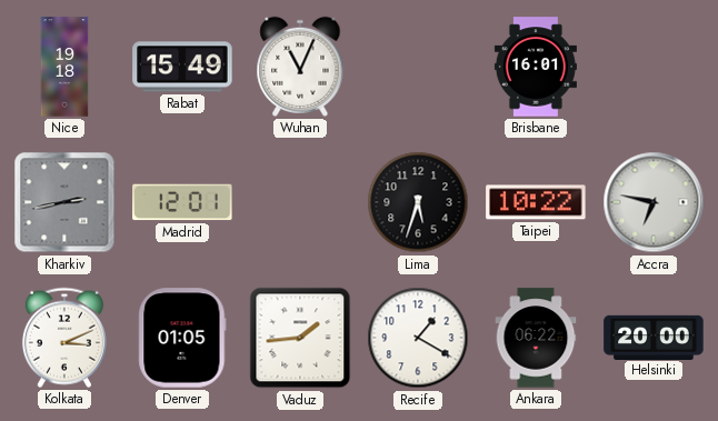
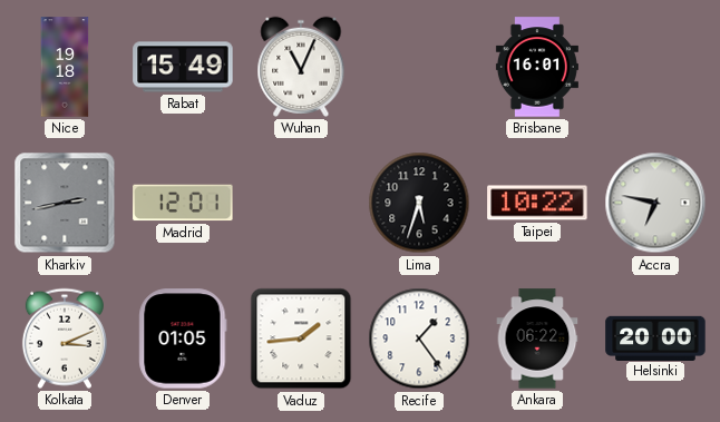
Recife: 1:20 -> 1:24
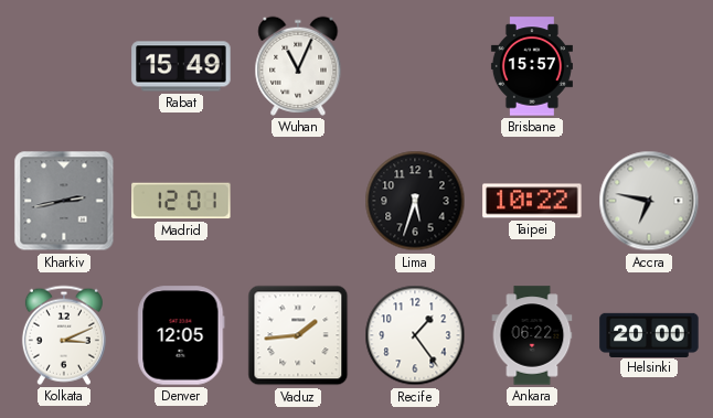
Nice: 19:18 -> none
Brisbane: 16:01 -> 15:57
Denver: 01:05 -> 12:05
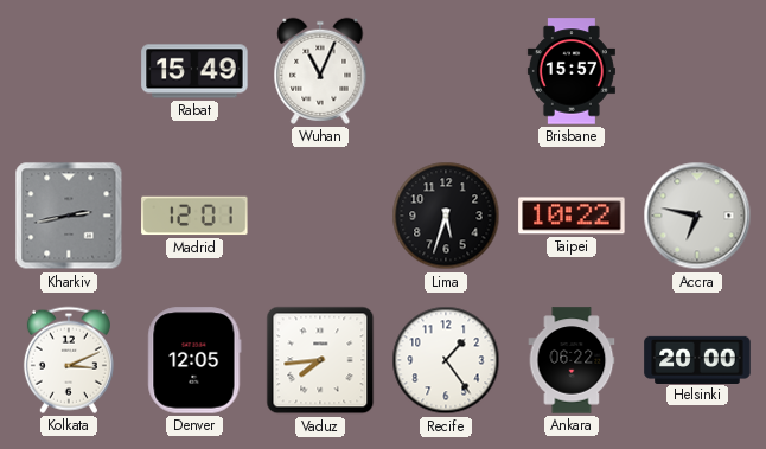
Vaduz: 1:44 -> 7:44
